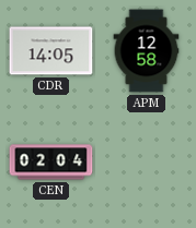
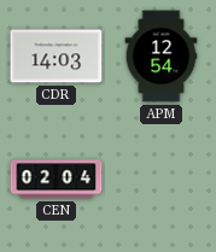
CDR: 14:05 -> 14:03
APM: 12:58 -> 12:54
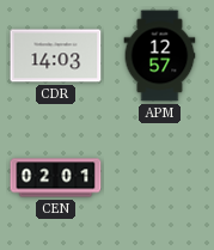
APM: 12:54 -> 12:57
CEN: 02:04 -> 02:01
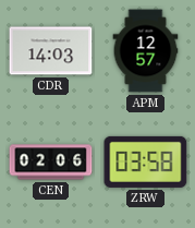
CEN: 02:01 -> 02:06
ZRW: none -> 03:58
